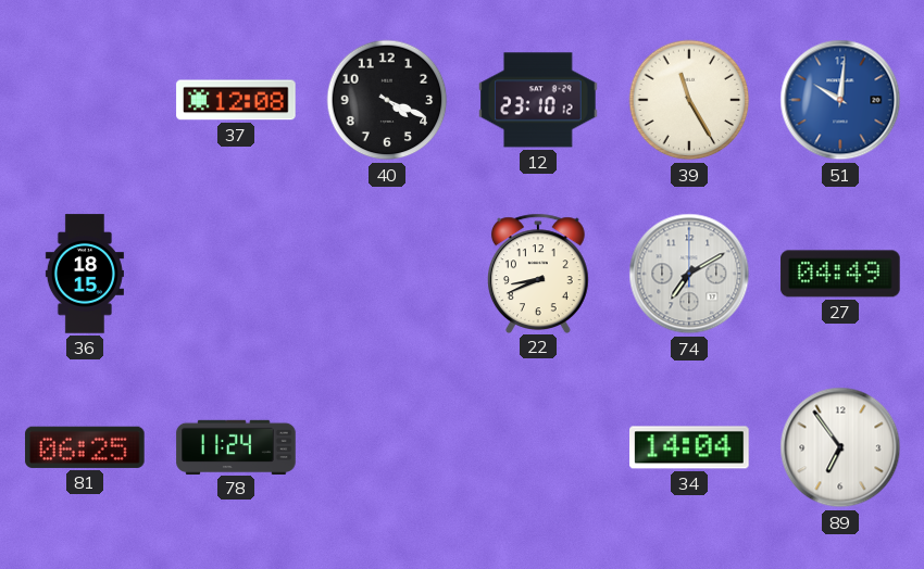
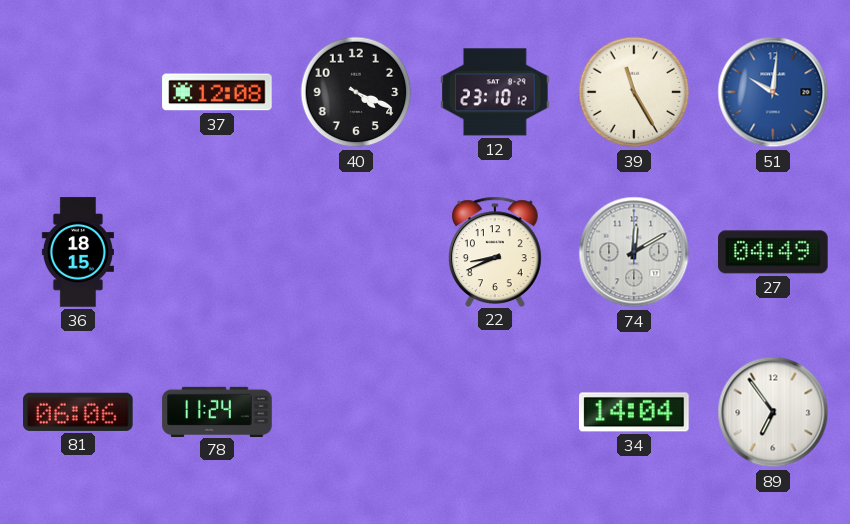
74: 7:10 -> 12:10
81: 06:25 -> 06:06
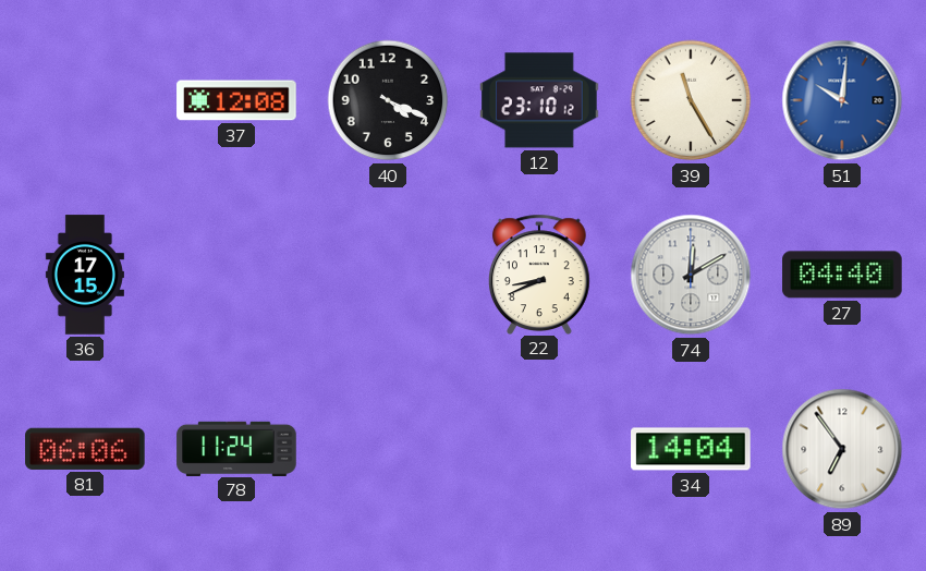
36: 18:15 -> 17:15
27: 04:49 -> 04:40
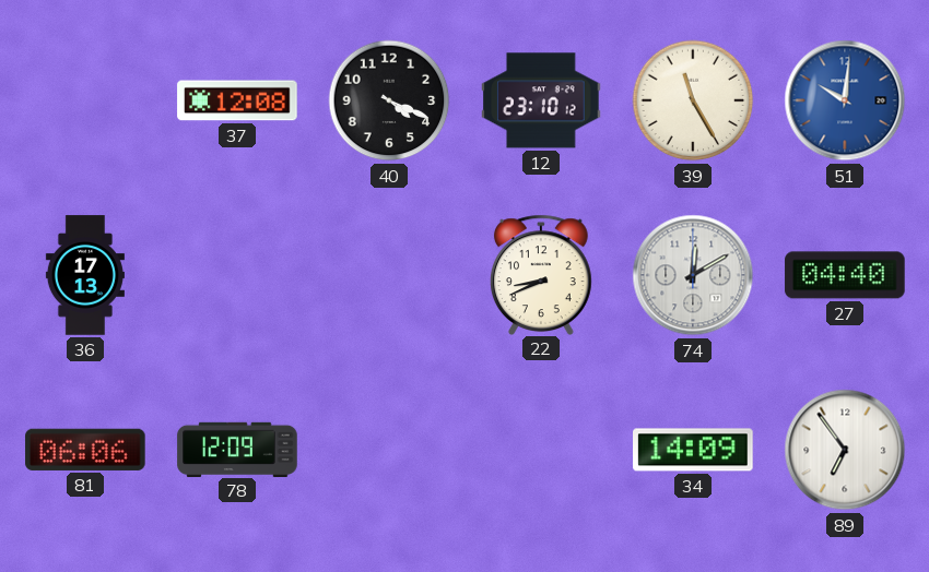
36: 17:15 -> 17:13
78: 11:24 -> 12:09
34: 14:04 -> 14:09
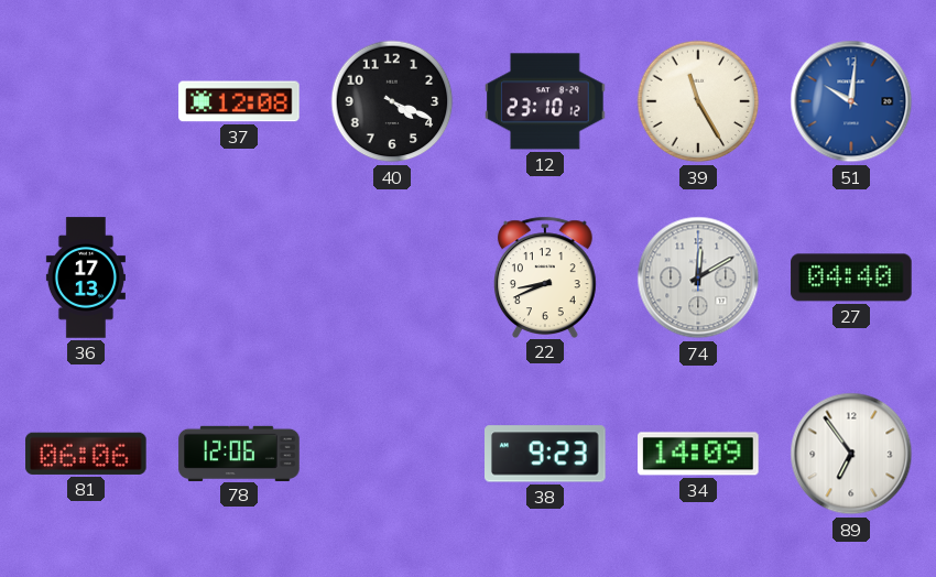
78: 12:09 -> 12:06
38: none -> 9:23
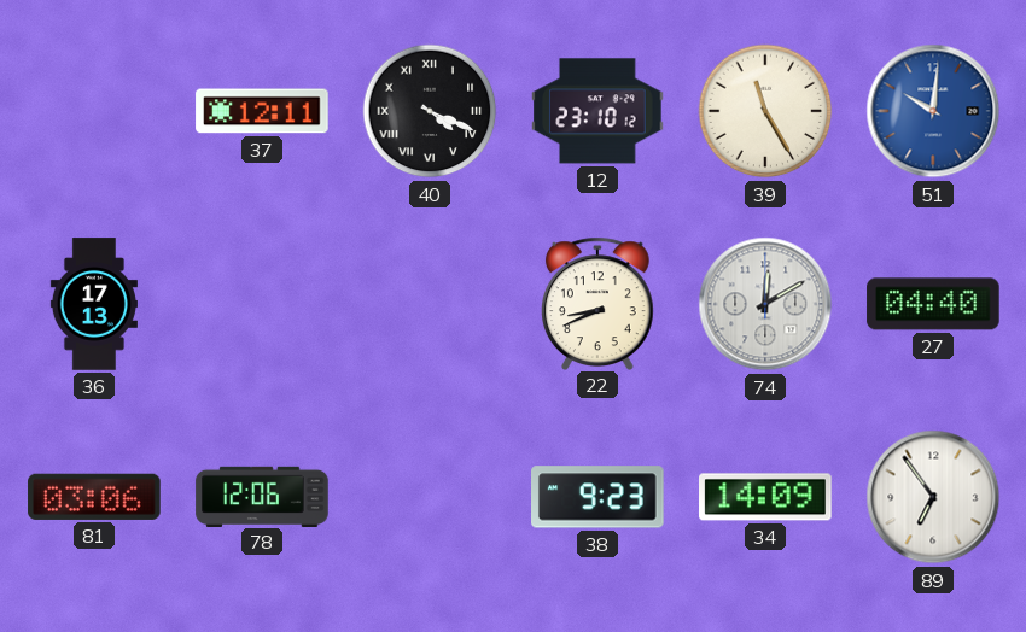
37: 12:08 -> 12:11
40 numerals: Arabic -> Roman
81: 06:06 -> 03:06
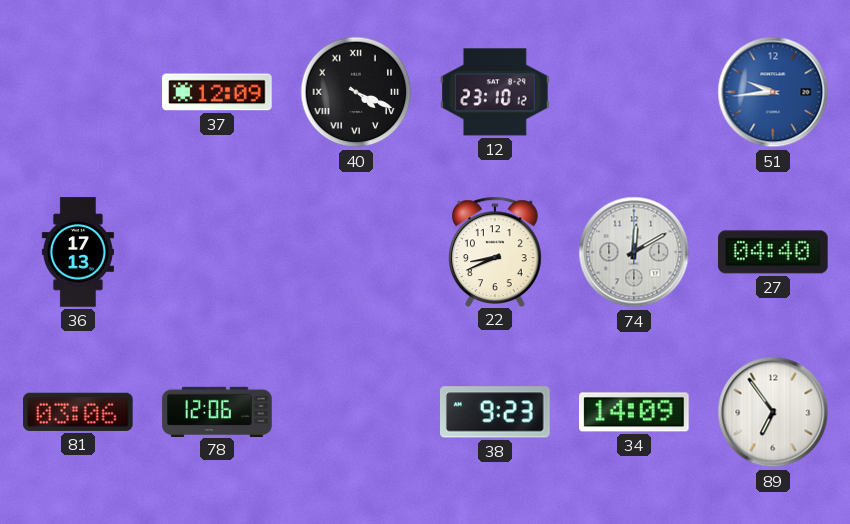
37: 12:11 -> 12:09
39: 11:25 -> none
51: 10:01 -> 9:44
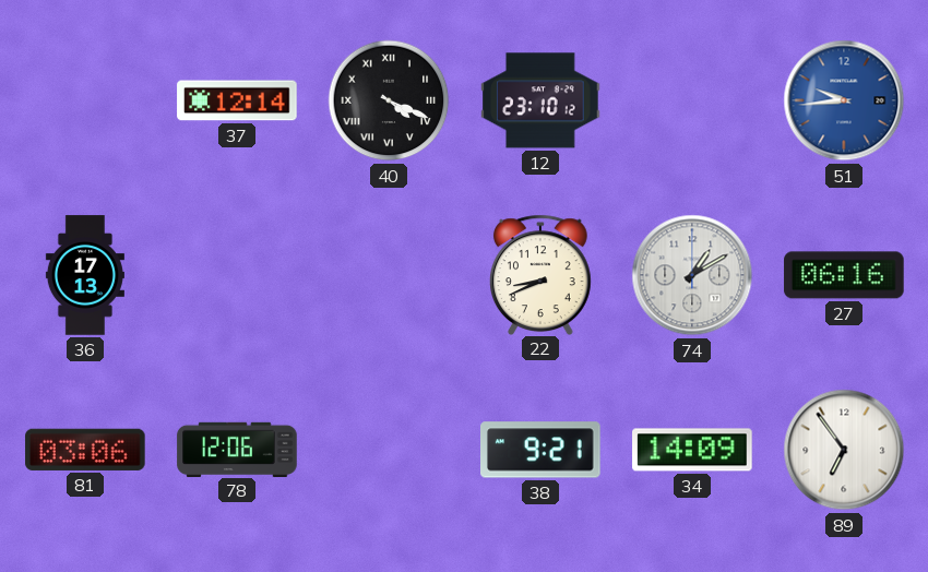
37: 12:09 -> 12:14
74: 12:10 -> 1:10
27: 04:40 -> 06:16
38: 9:23 -> 9:21
